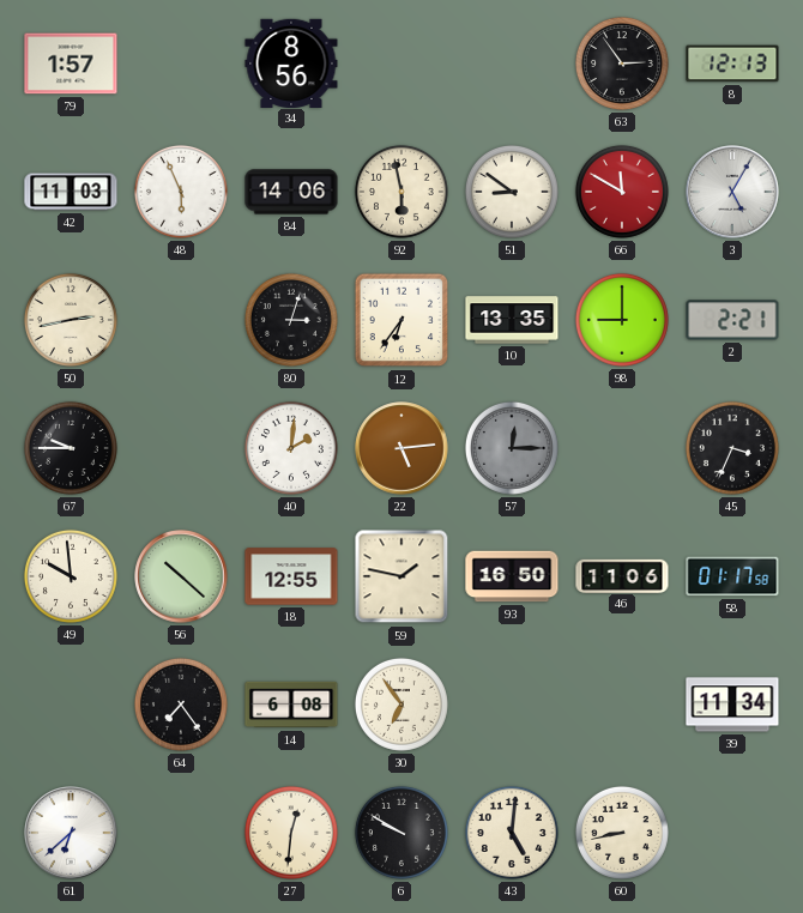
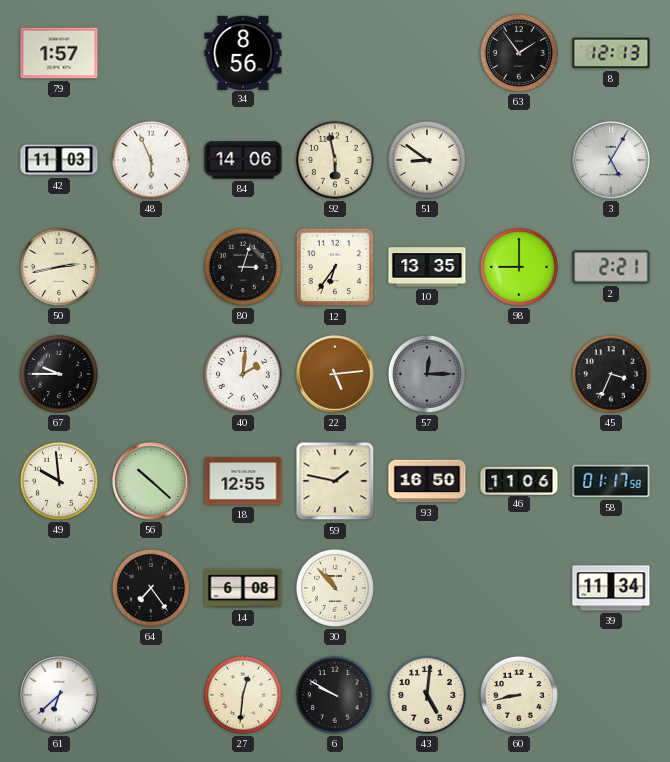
63: 2:54 -> 1:54
66: 11:50 -> none
30: 6:54 -> 10:53
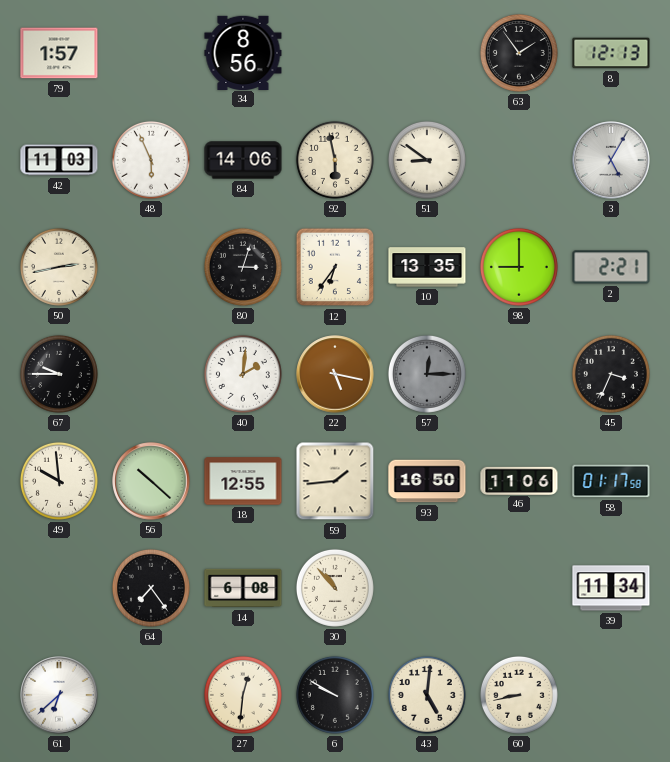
22: 5:14 -> 5:17
59: 1:47 -> 1:44
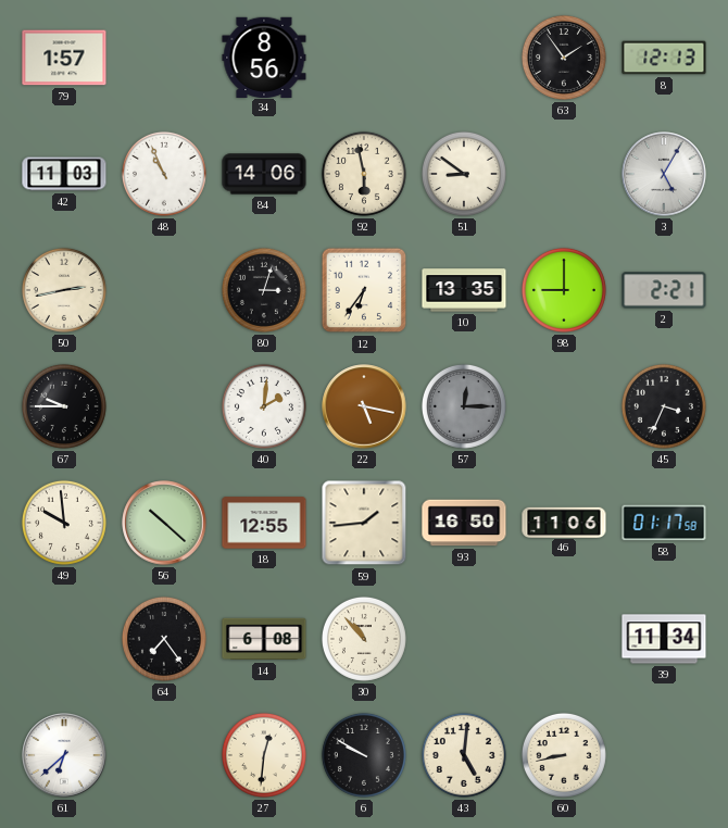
48: 5:56 -> 10:56
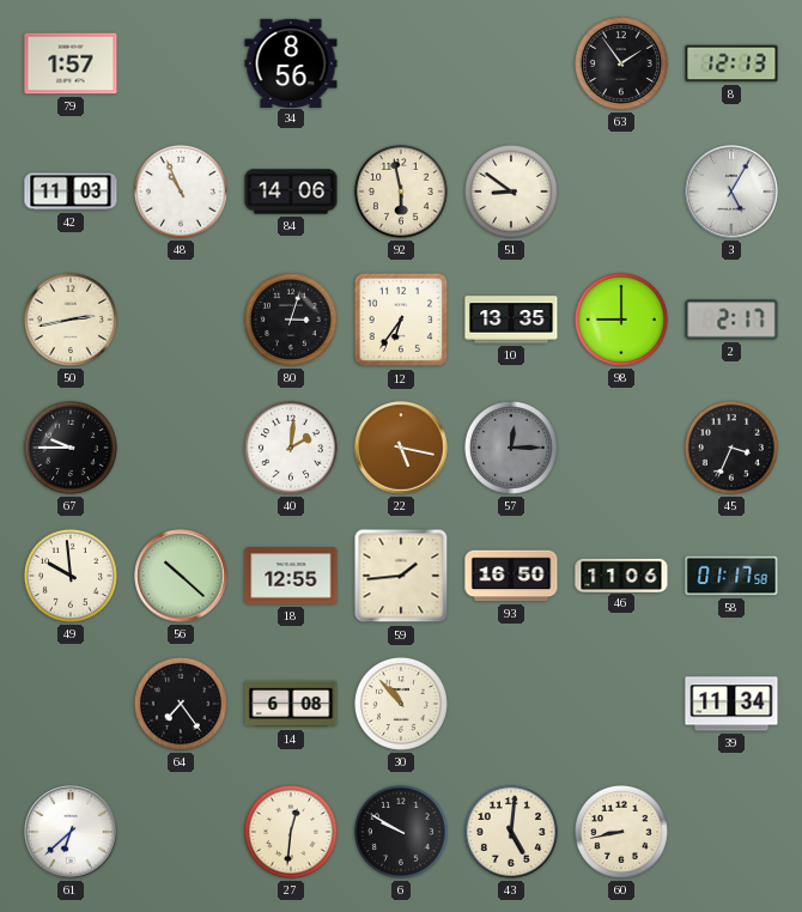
2: 2:21 -> 2:17
